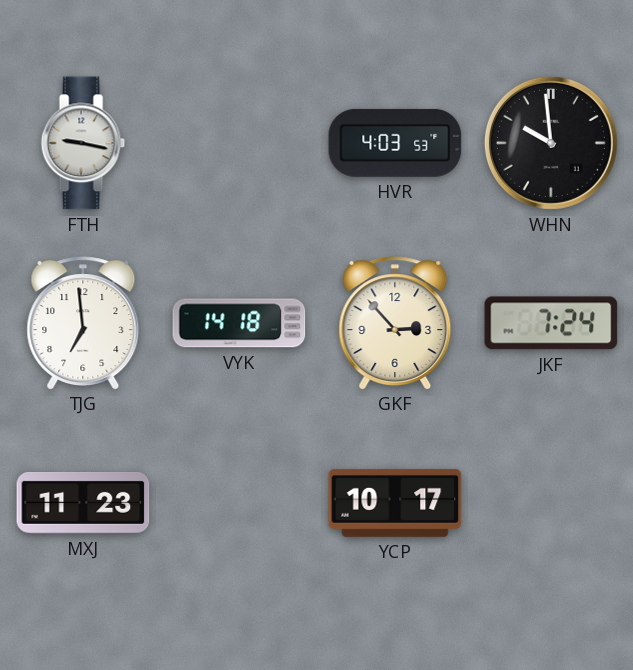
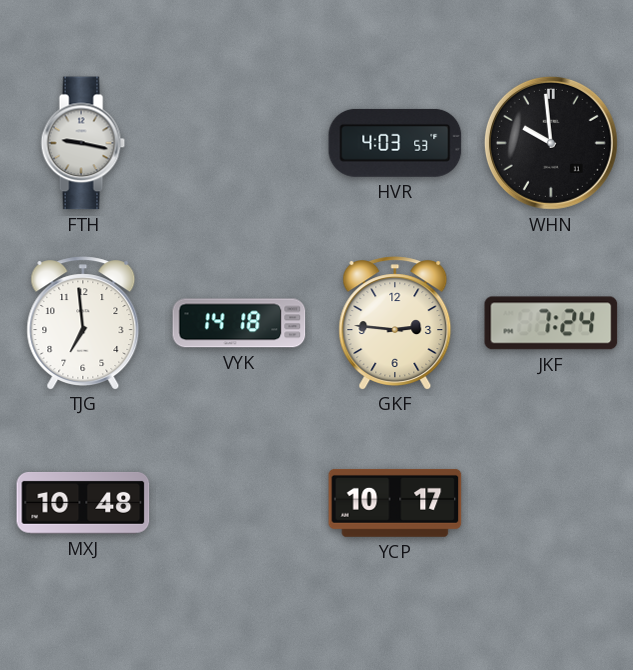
GKF: 2:53 -> 2:46
MXJ: 11:23 -> 10:48
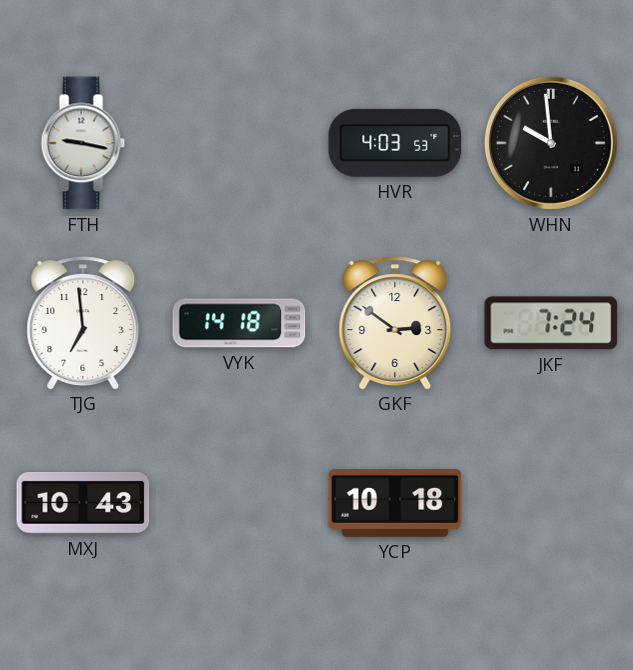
GKF: 2:46 -> 2:51
MXJ: 10:48 -> 10:43
YCP: 10:17 -> 10:18
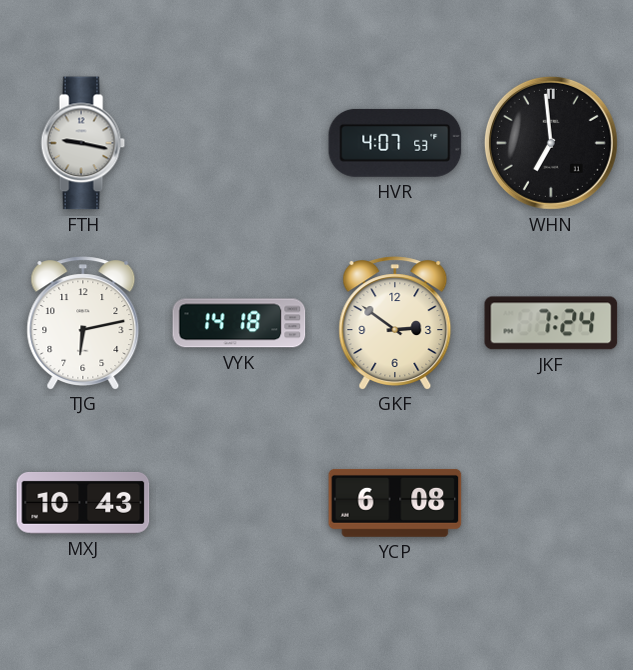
HVR: 4:03 -> 4:07
WHN: 9:59 -> 6:59
TJG: 6:59 -> 6:13
YCP: 10:18 -> 6:08
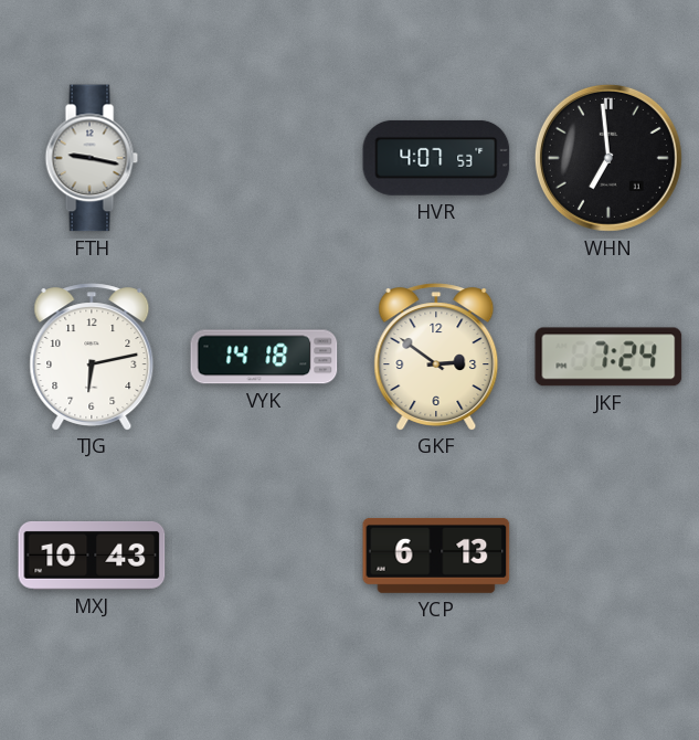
YCP: 6:08 -> 6:13
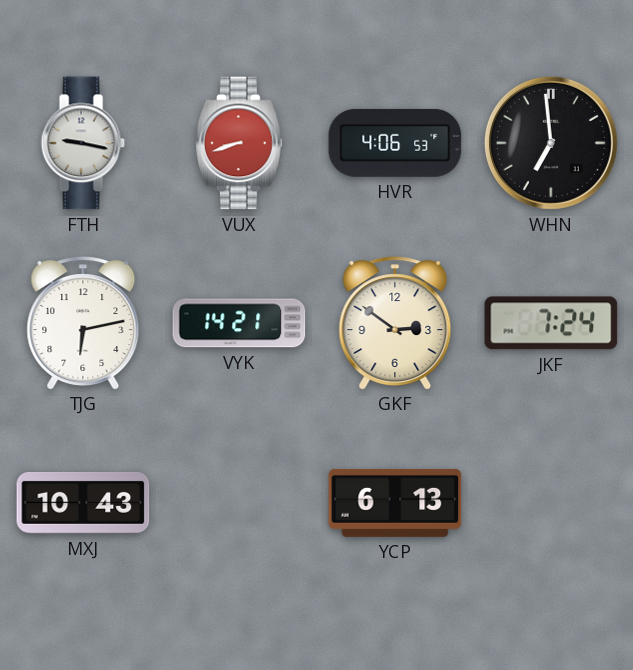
VUX: none -> 8:42
HVR: 4:07 -> 4:06
VYK: 14:18 -> 14:21
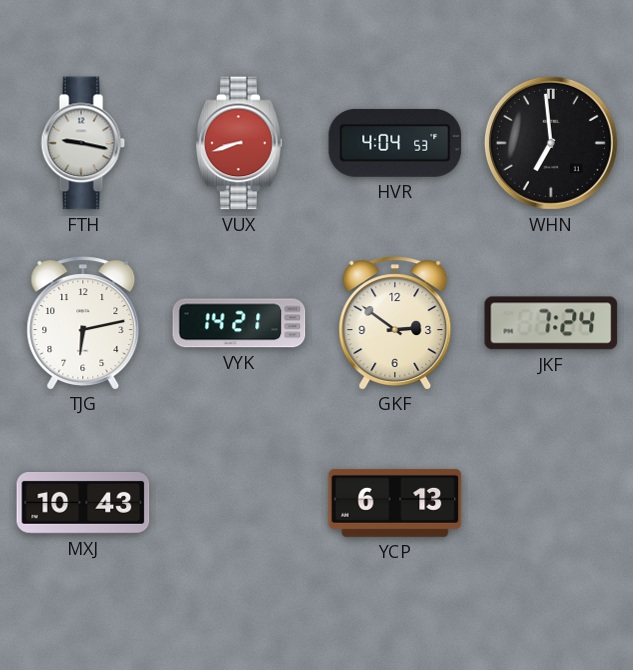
HVR: 4:06 -> 4:04
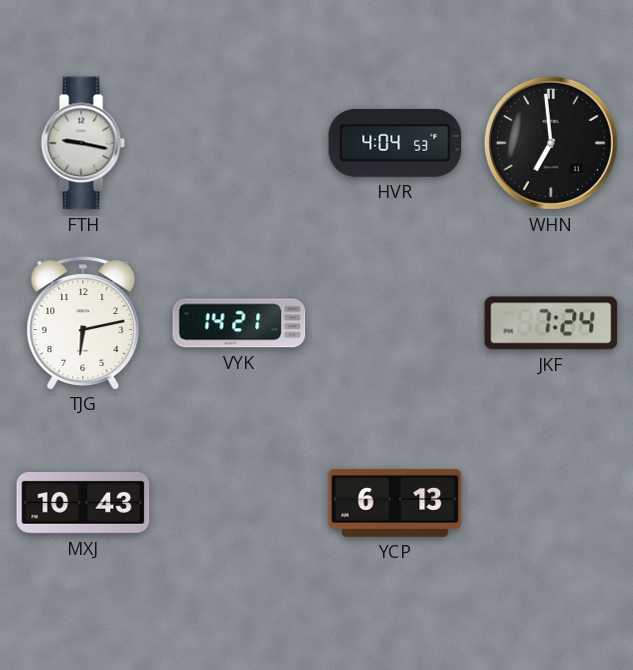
VUX: 8:42 -> none
GKF: 2:51 -> none
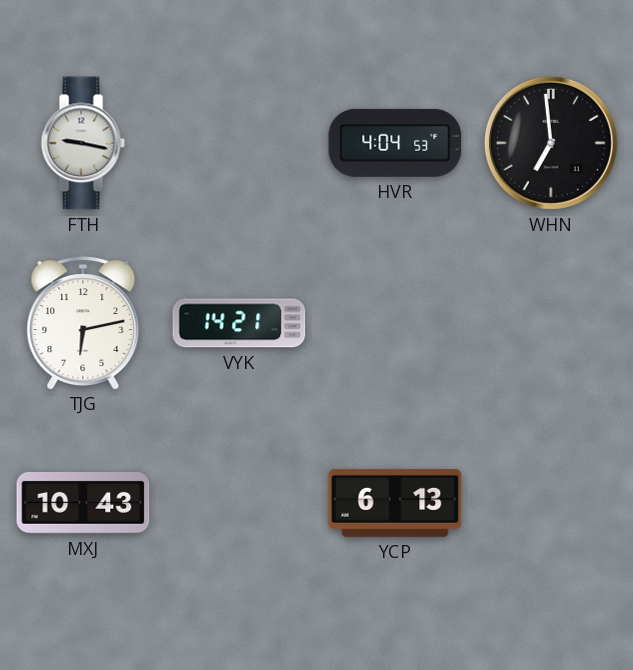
JKF: 7:24 -> none
